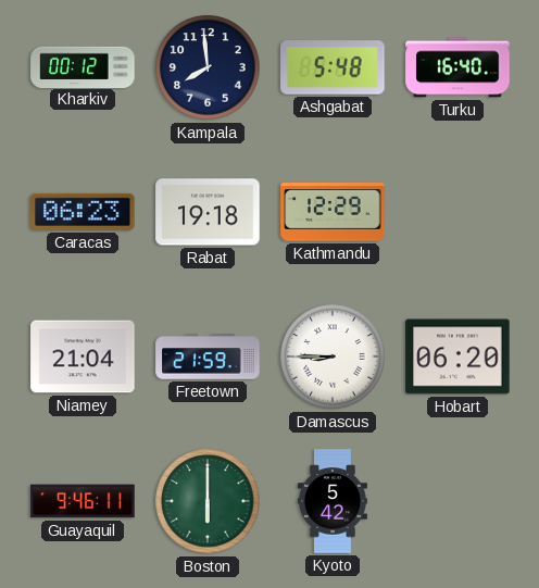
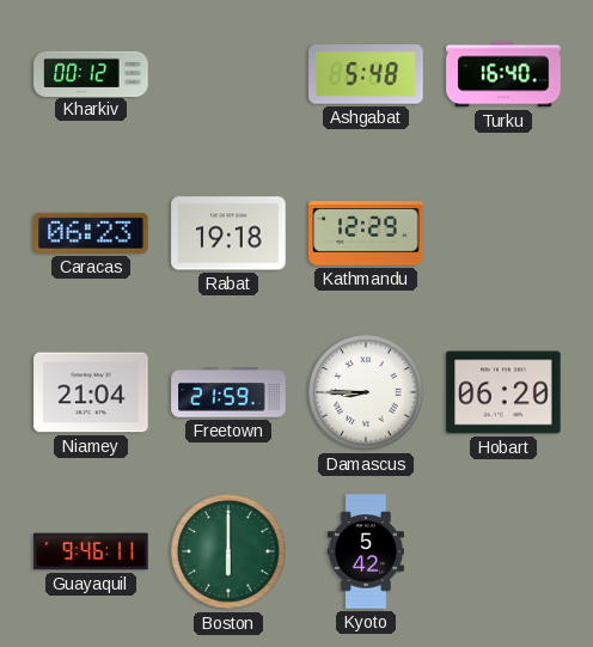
Kampala: 7:59 -> none
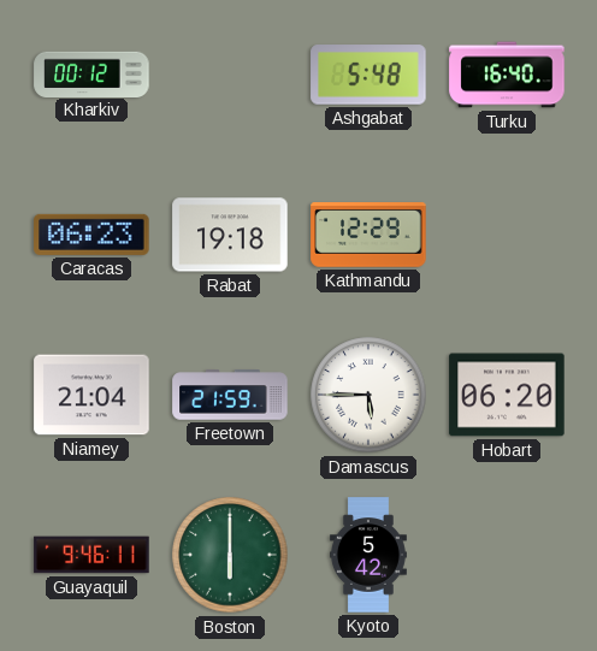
Damascus: 8:45 -> 5:45
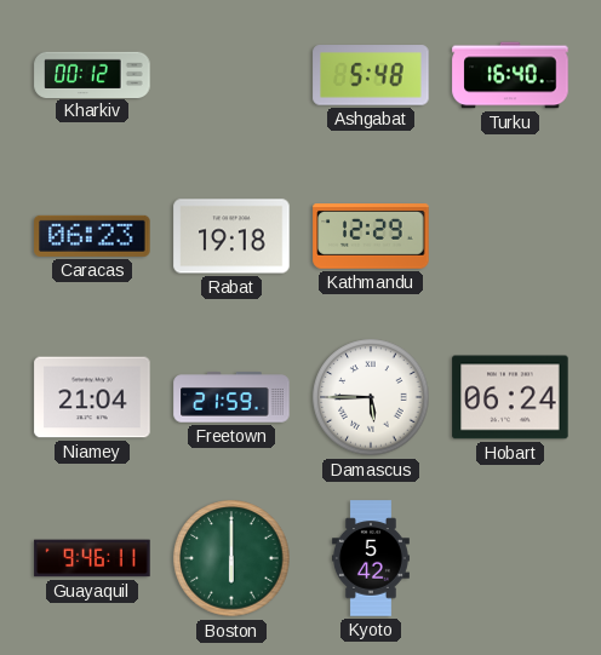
Hobart: 06:20 -> 06:24
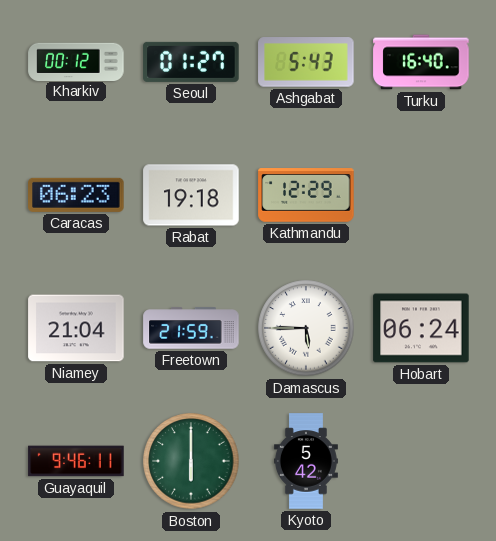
Seoul: none -> 01:27
Ashgabat: 5:48 -> 5:43
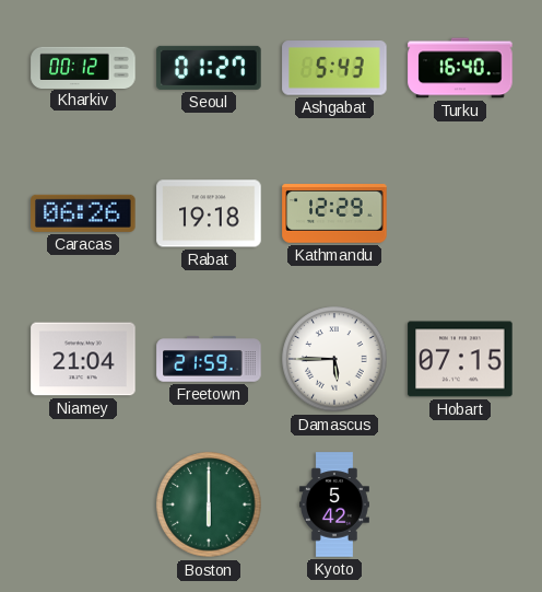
Caracas: 06:23 -> 06:26
Hobart: 06:24 -> 07:15
Guayaquil: 9:46 -> none
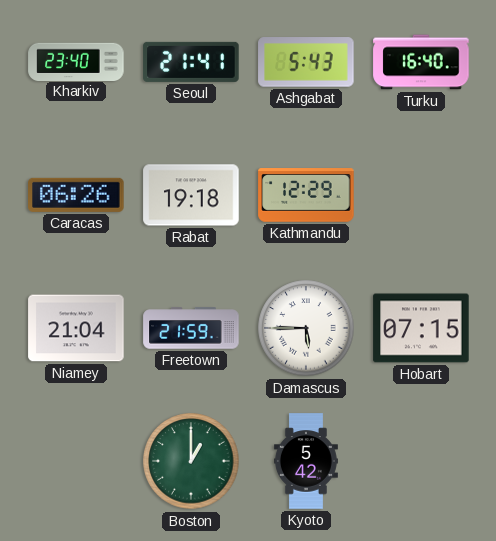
Kharkiv: 00:12 -> 23:40
Seoul: 01:27 -> 21:41
Boston: 6:00 -> 1:00
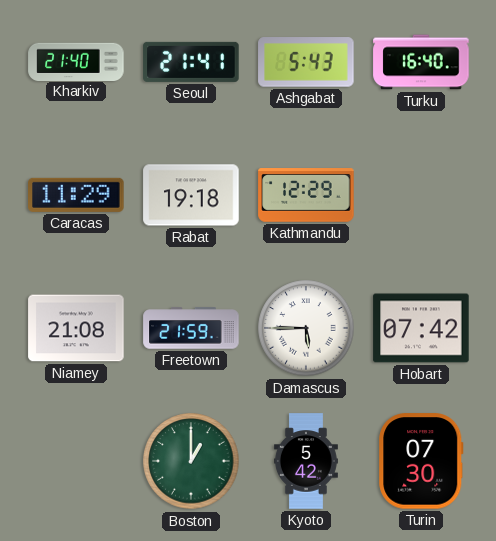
Kharkiv: 23:40 -> 21:40
Caracas: 06:26 -> 11:29
Niamey: 21:04 -> 21:08
Hobart: 07:15 -> 07:42
Turin: none -> 07:30
